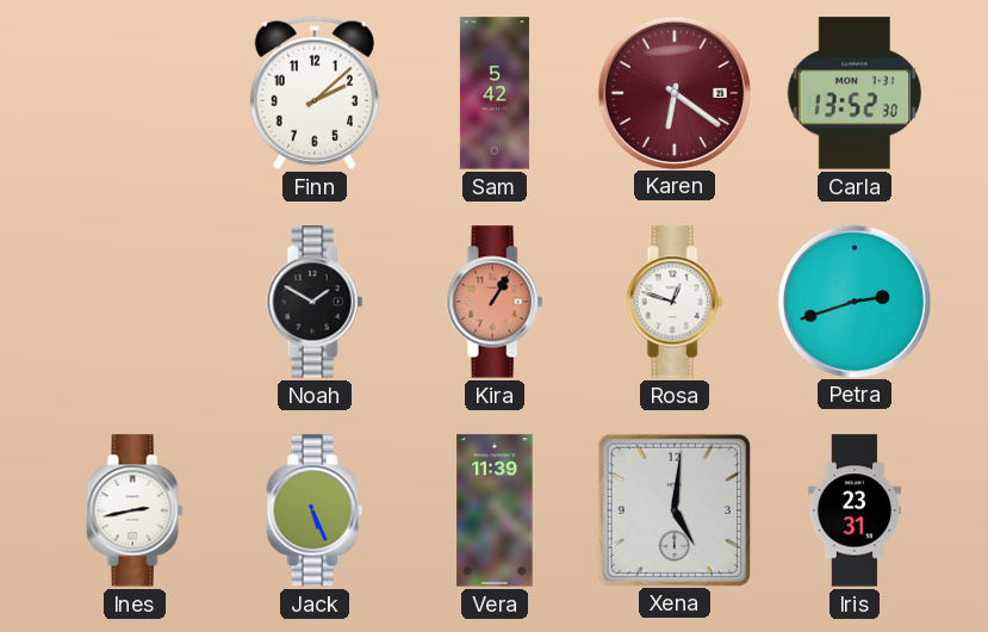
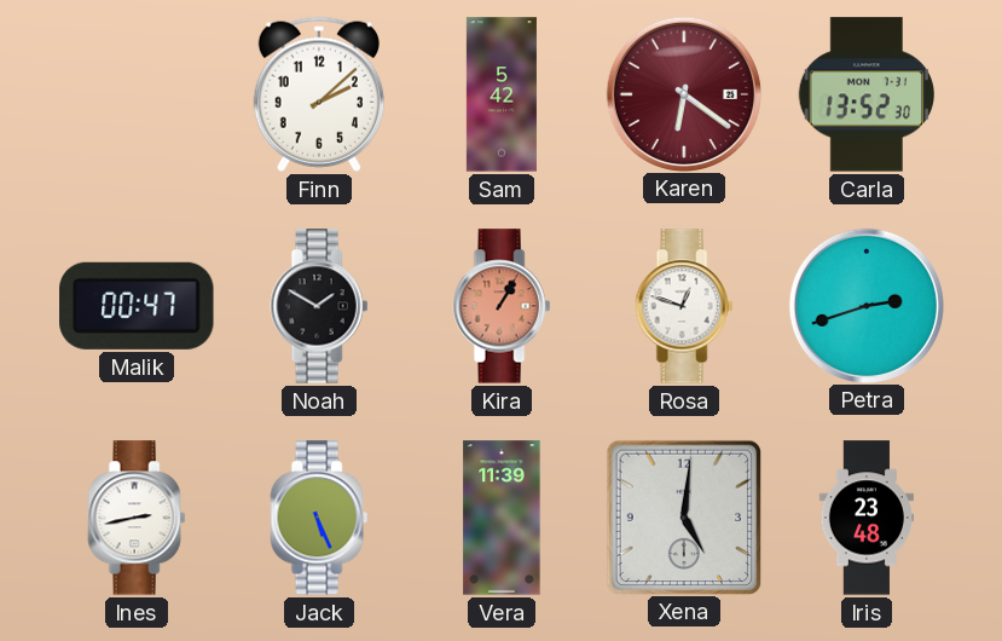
Malik: none -> 00:47
Iris: 23:31 -> 23:48
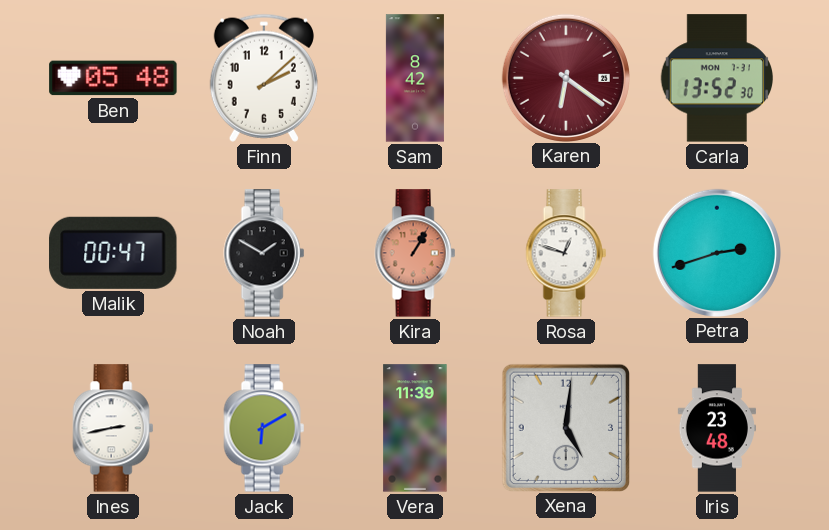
Ben: none -> 05:48
Sam: 5:42 -> 8:42
Jack: 5:26 -> 6:10
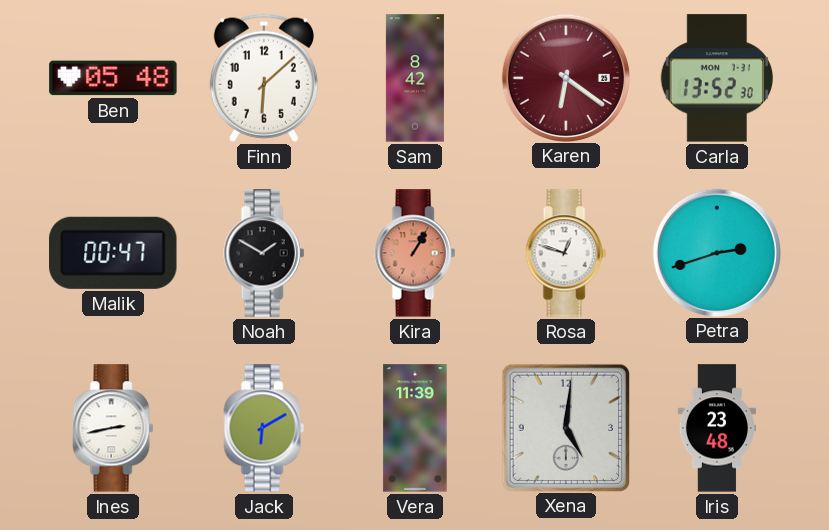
Finn: 2:08 -> 6:08
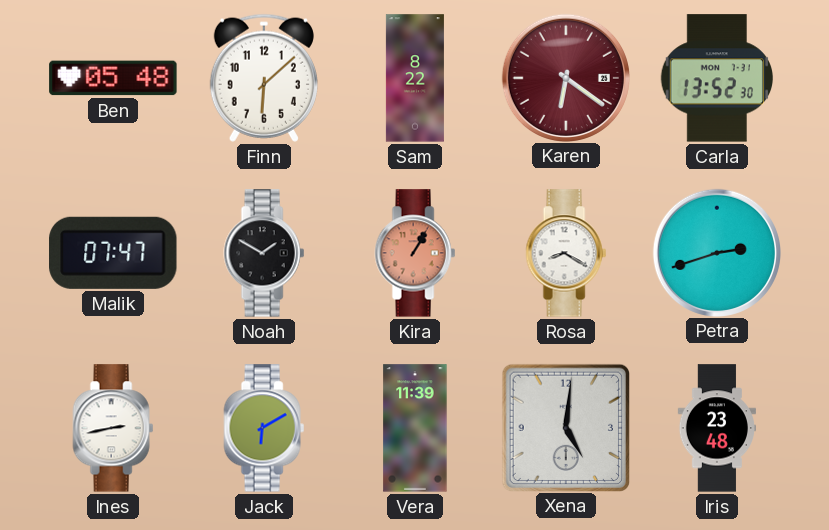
Sam: 8:42 -> 8:22
Malik: 00:47 -> 07:47
Rosa: 12:48 -> 8:20
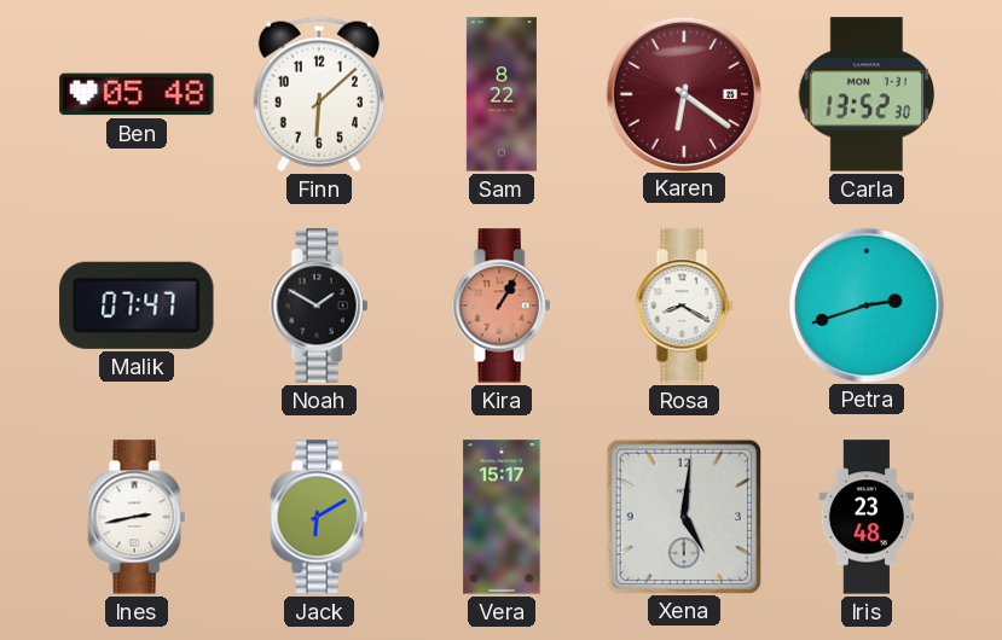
Vera: 11:39 -> 15:17
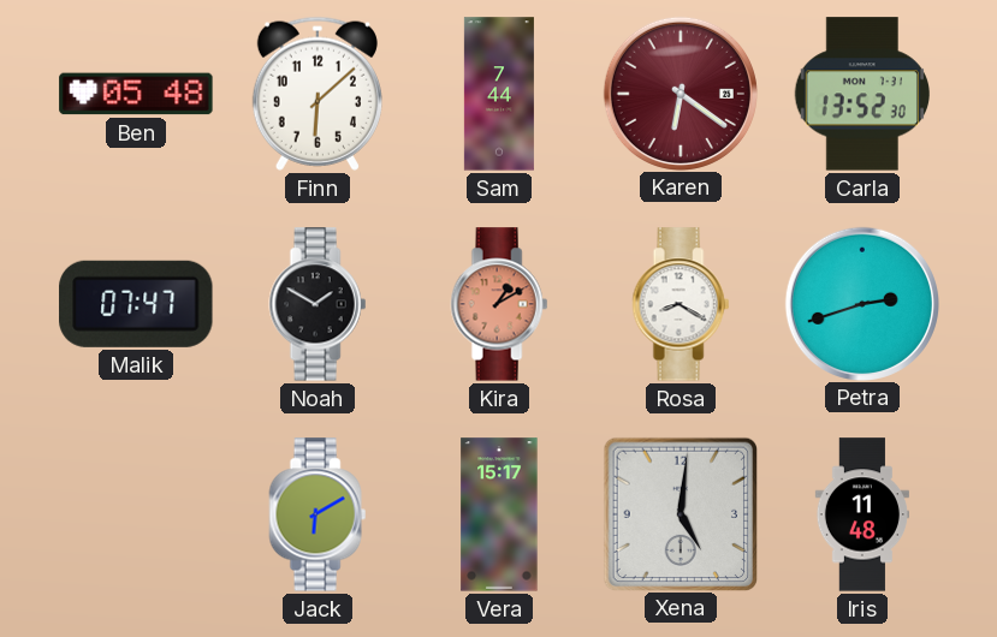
Sam: 8:22 -> 7:44
Kira: 1:05 -> 1:10
Ines: 2:43 -> none
Iris: 23:48 -> 11:48
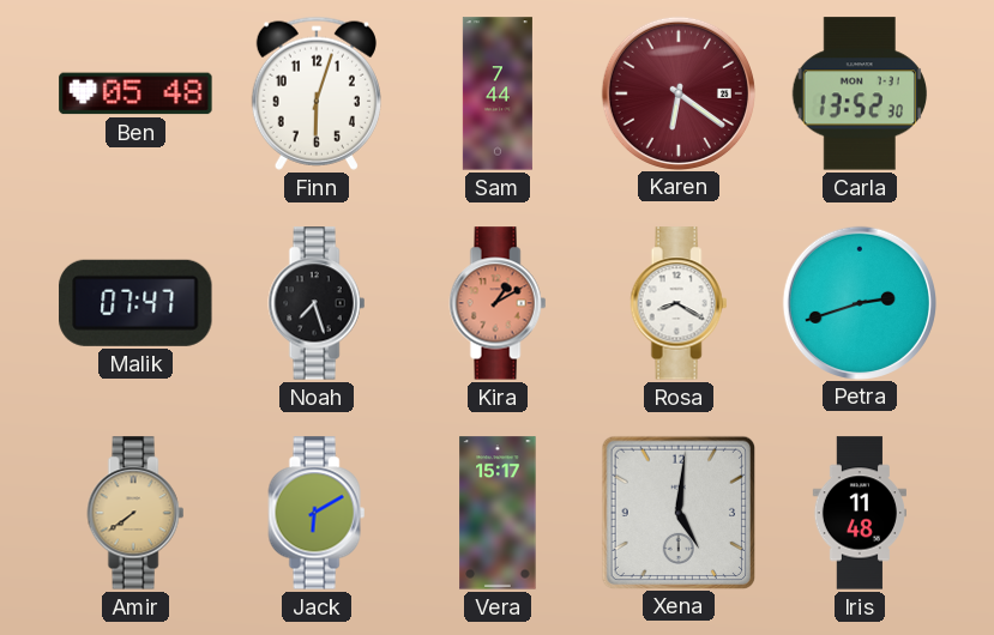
Finn: 6:08 -> 6:03
Noah: 1:50 -> 7:27
Amir: none -> 7:39
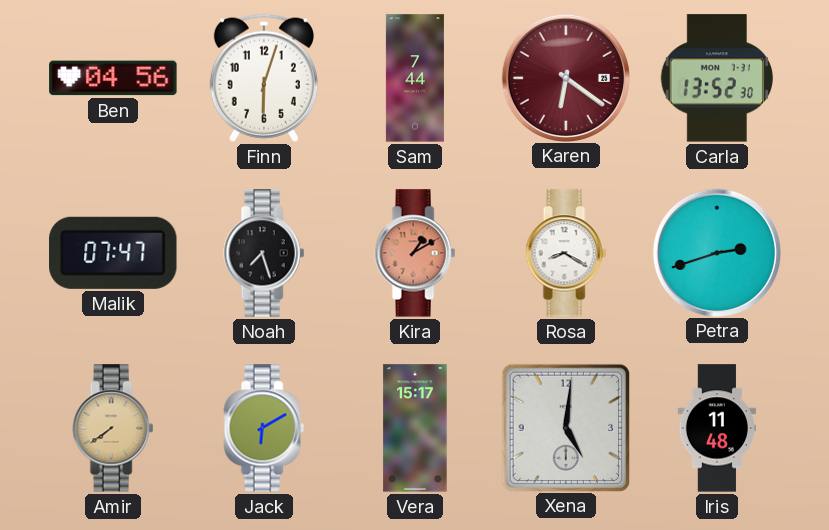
Ben: 05:48 -> 04:56
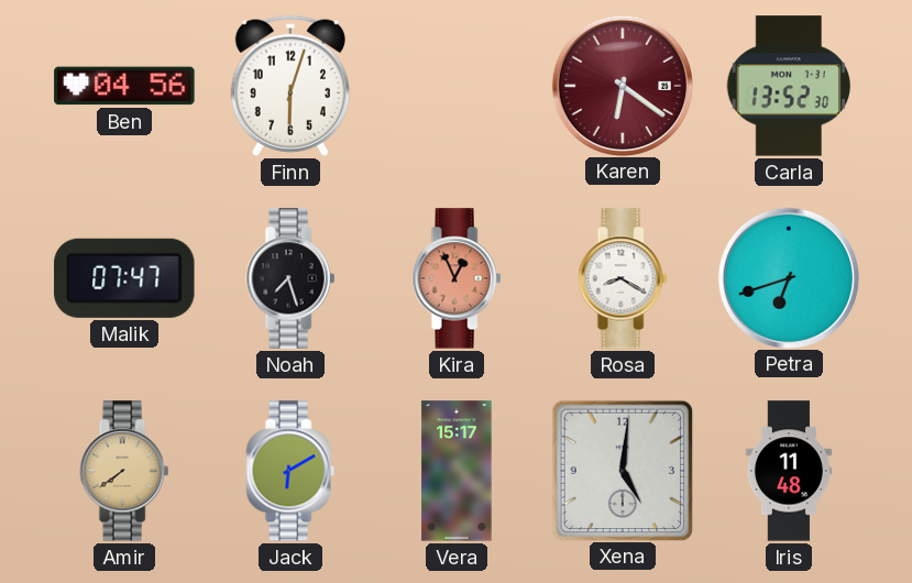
Sam: 7:44 -> none
Kira: 1:10 -> 12:56
Petra: 2:42 -> 6:42
